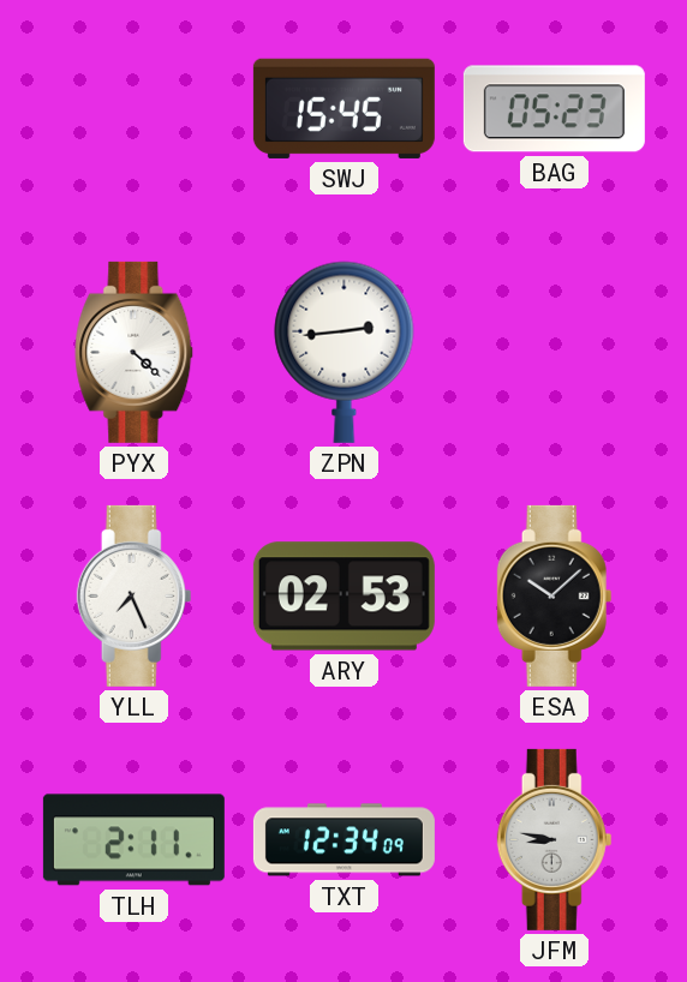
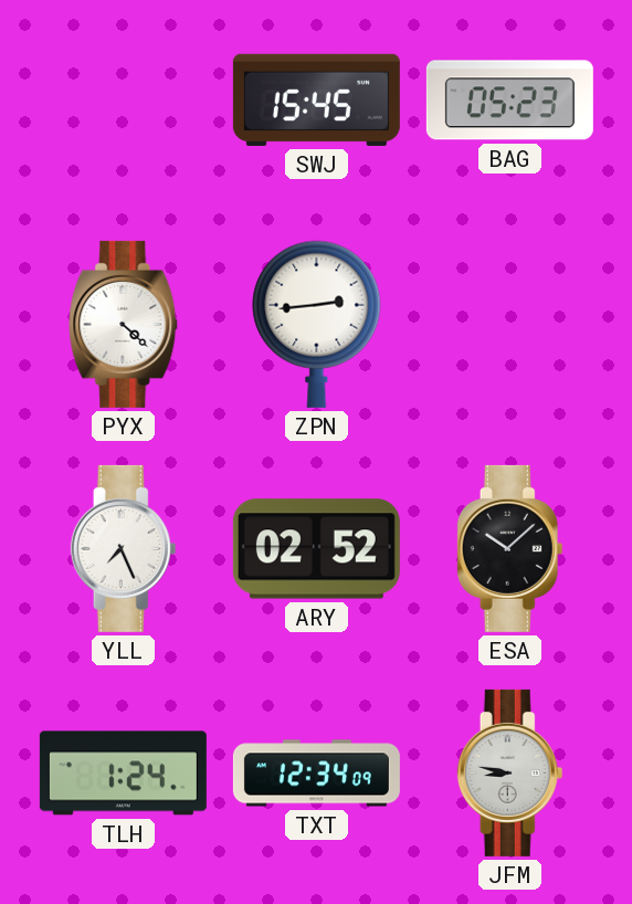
ARY: 02:53 -> 02:52
TLH: 2:11 -> 1:24
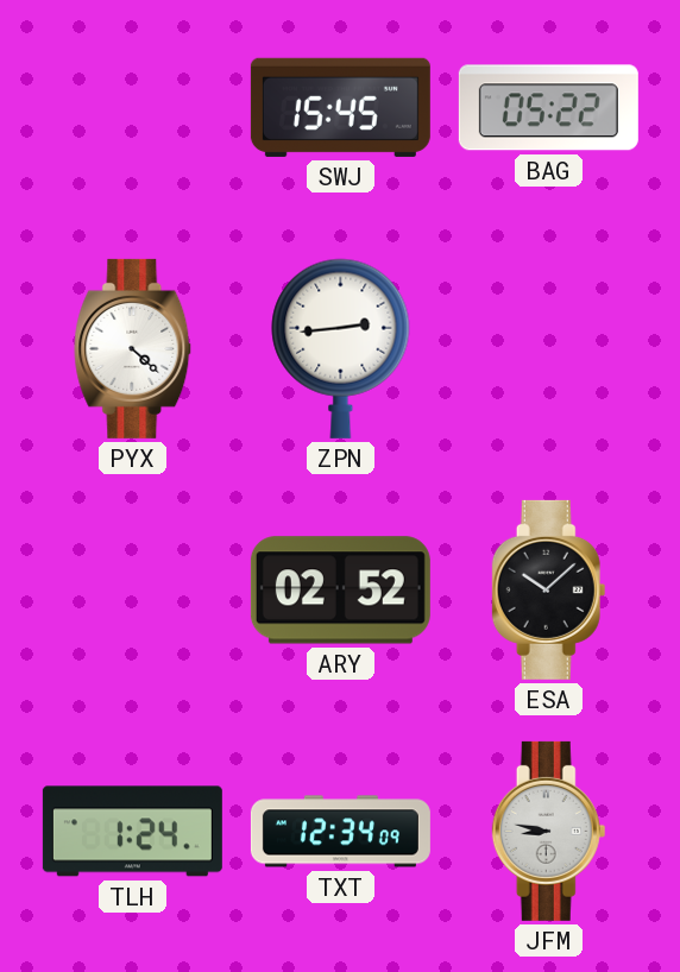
BAG: 05:23 -> 05:22
YLL: 7:26 -> none
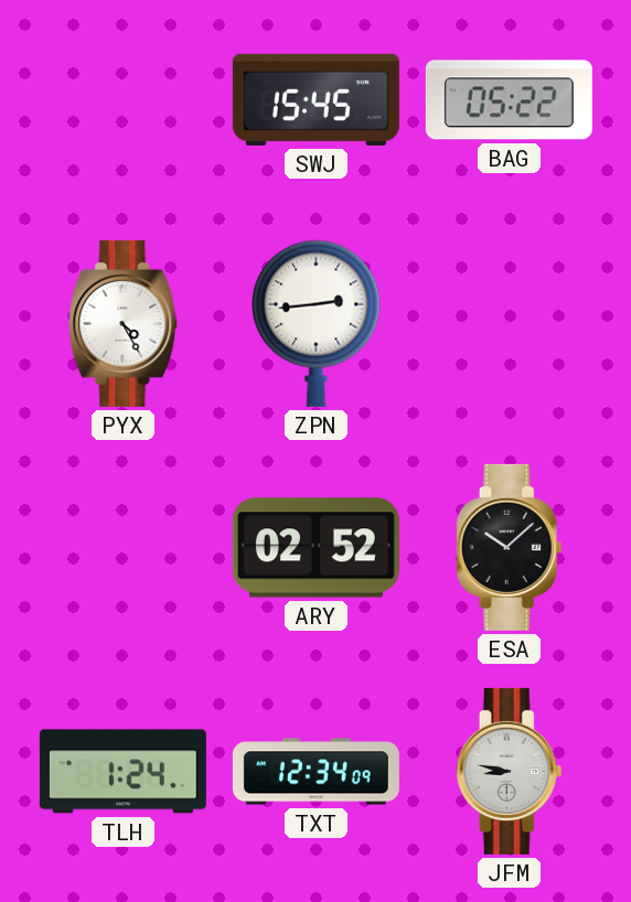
PYX: 4:22 -> 4:25
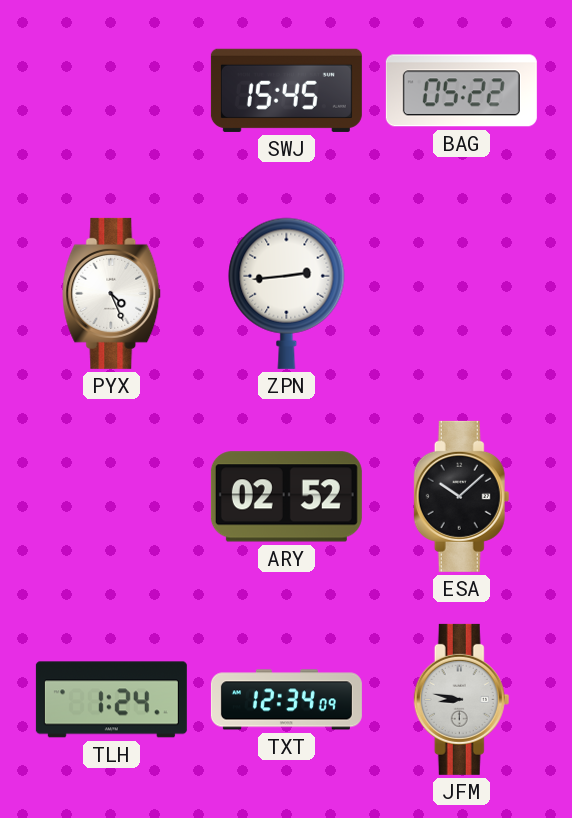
PYX: 4:25 -> 4:26
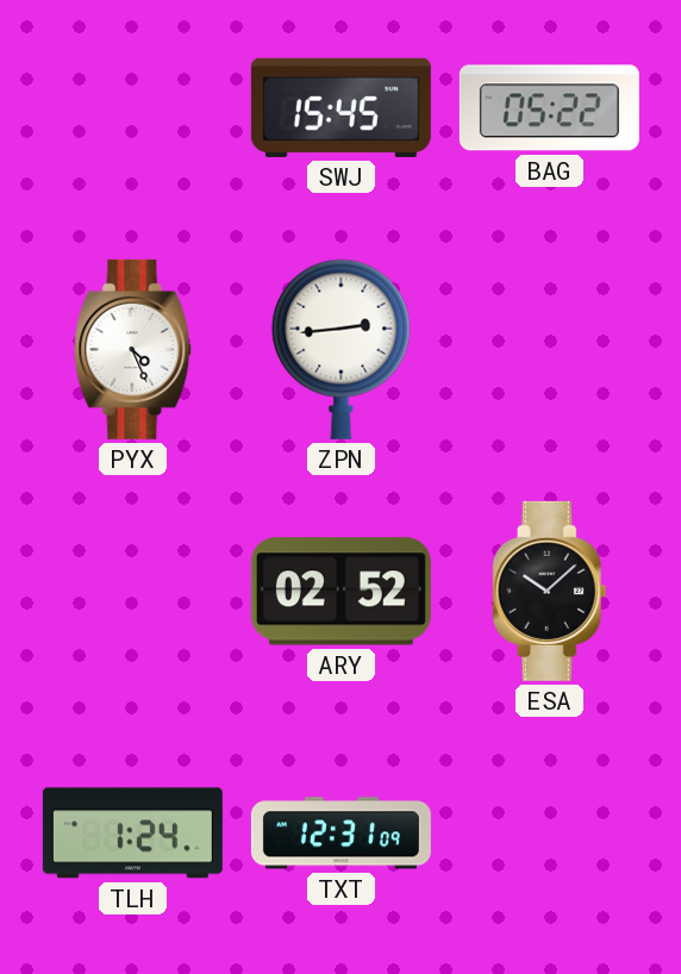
TXT: 12:34 -> 12:31
JFM: 8:47 -> none
